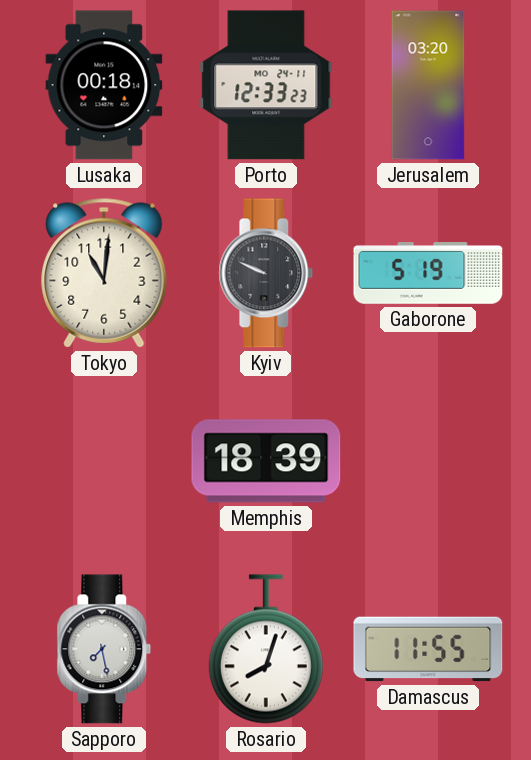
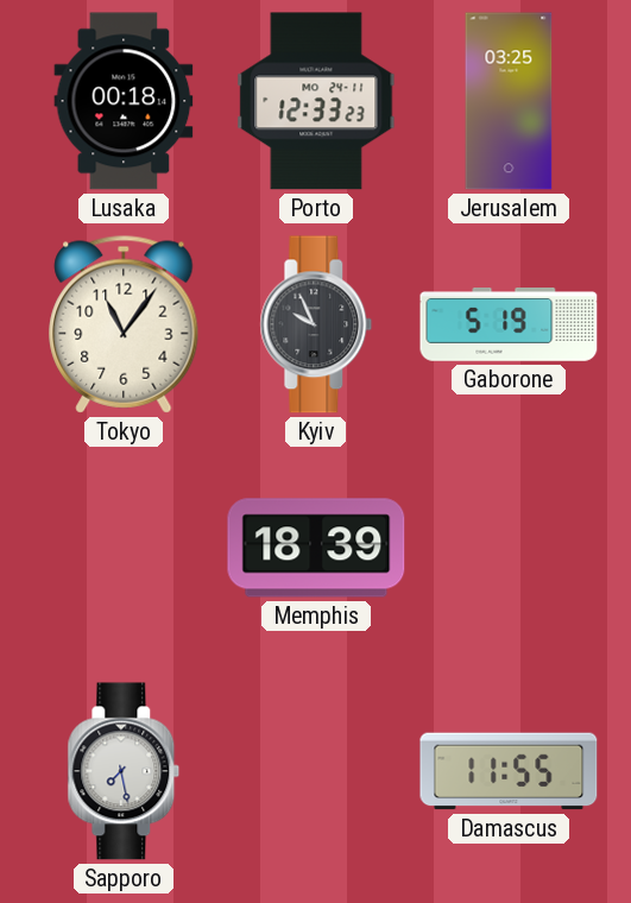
Jerusalem: 03:20 -> 03:25
Tokyo: 11:01 -> 11:06
Kyiv: 9:49 -> 9:56
Rosario: 8:03 -> none
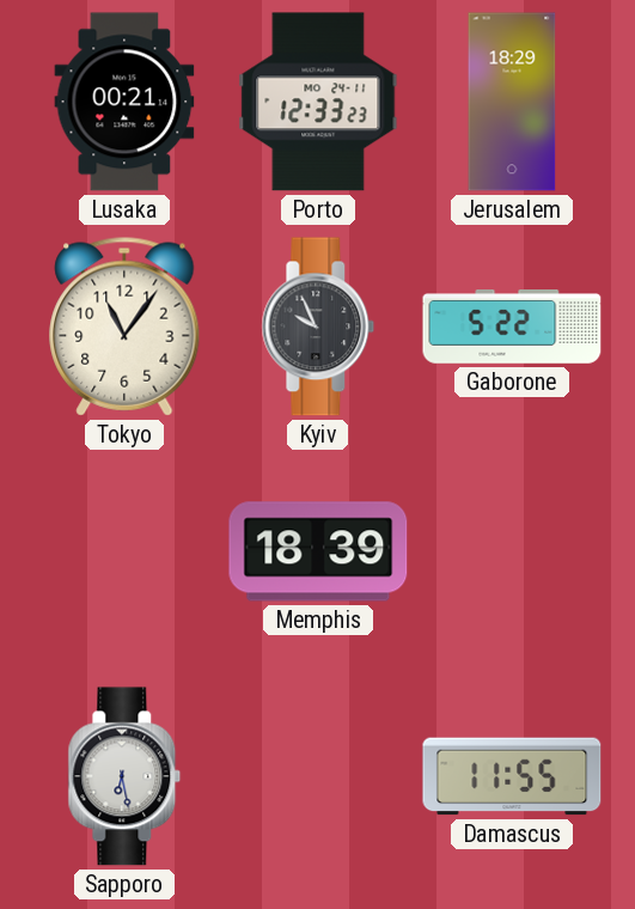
Lusaka: 00:18 -> 00:21
Jerusalem: 03:25 -> 18:29
Gaborone: 5:19 -> 5:22
Sapporo: 7:28 -> 6:28
